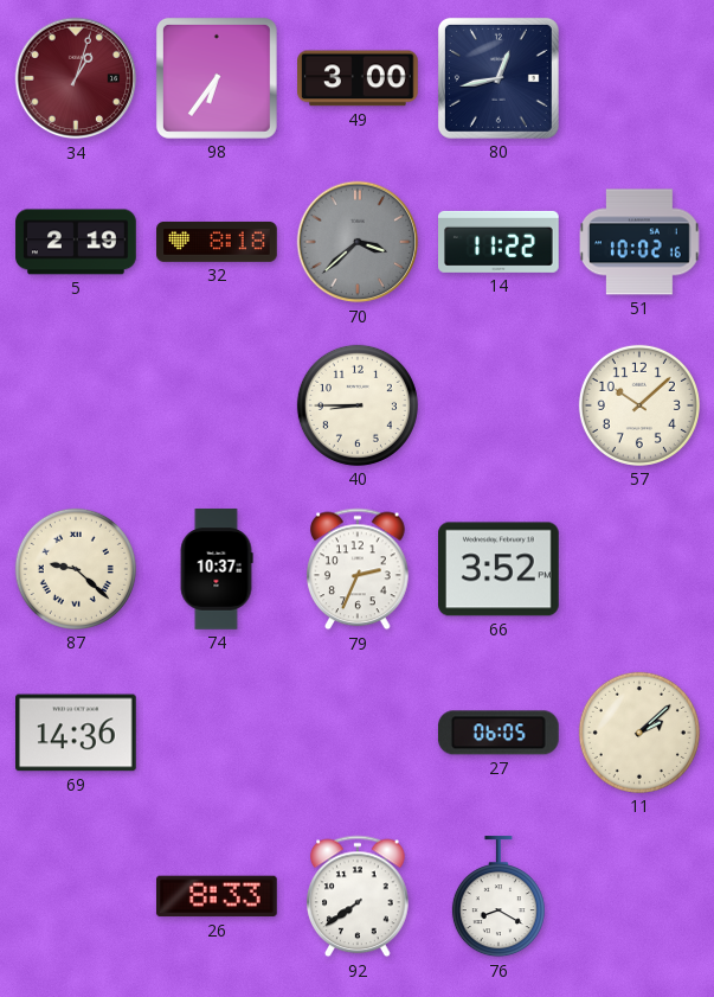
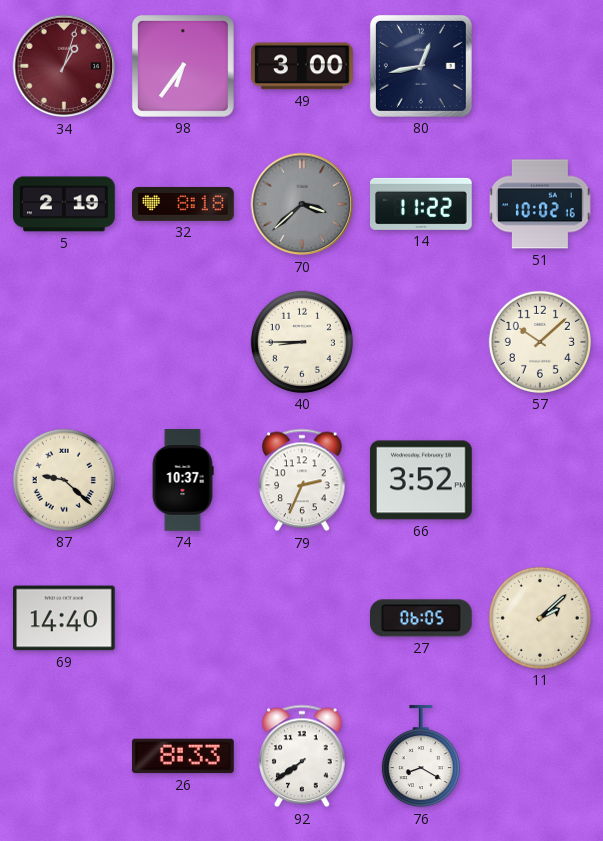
69: 14:36 -> 14:40
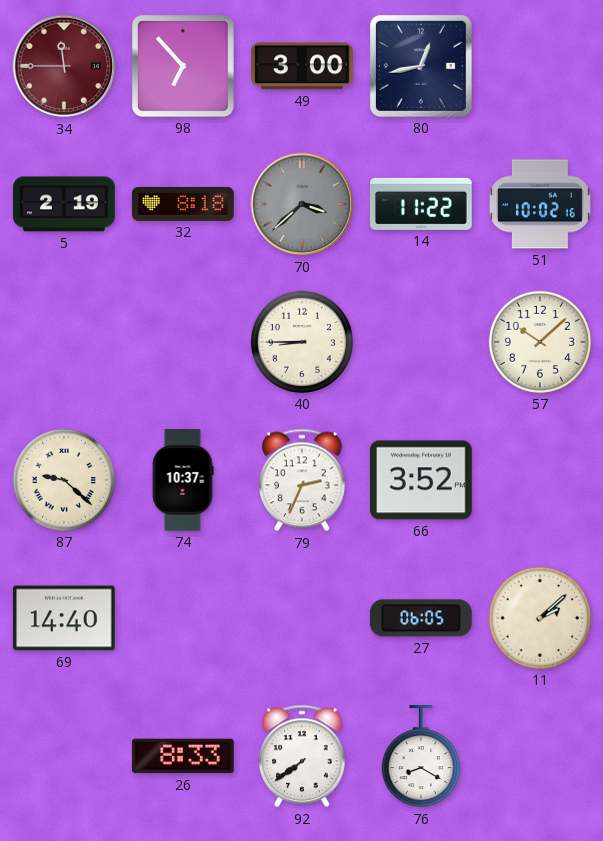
34: 1:03 -> 11:45
98: 6:36 -> 6:53
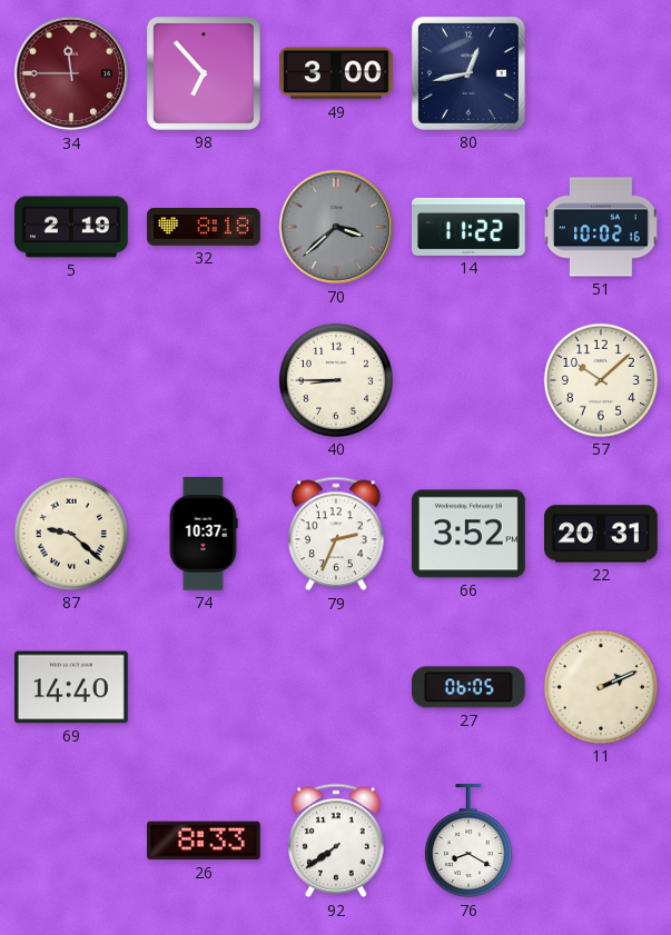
22: none -> 20:31
11: 2:08 -> 2:11
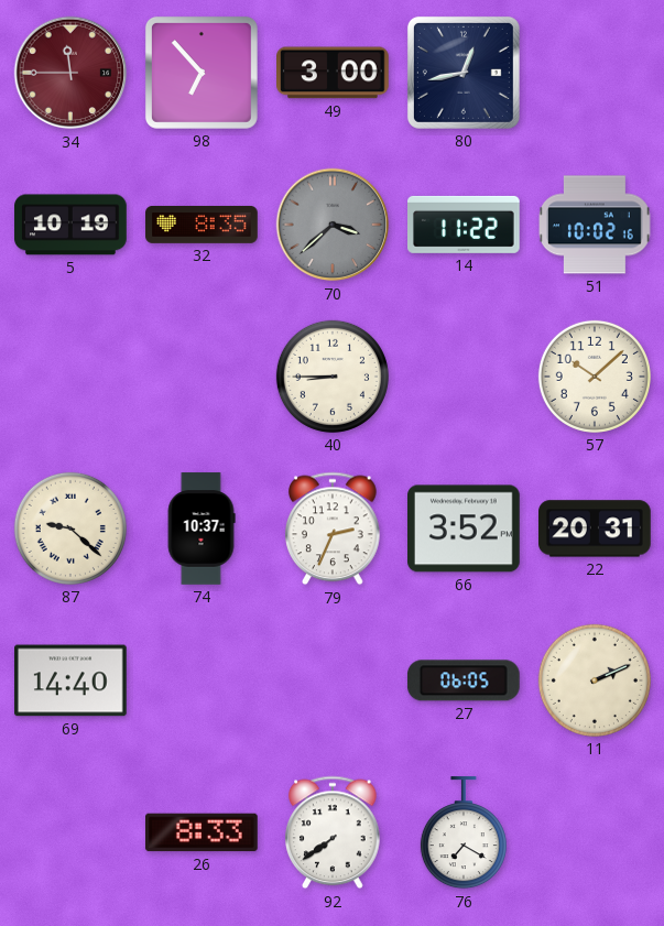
5: 2:19 -> 10:19
32: 8:18 -> 8:35
76: 8:20 -> 7:20
